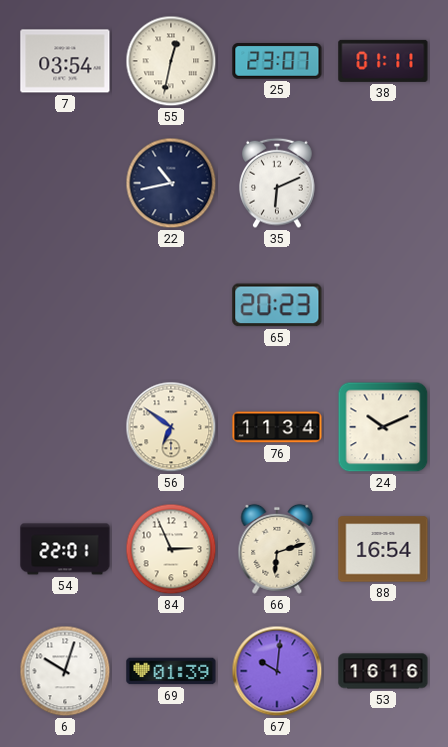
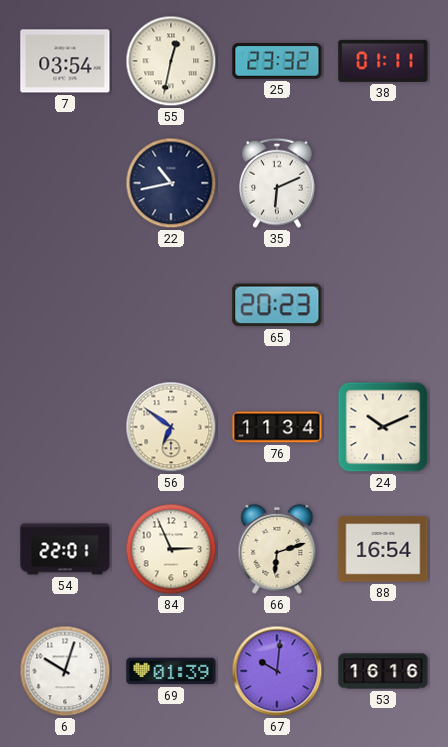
25: 23:07 -> 23:32
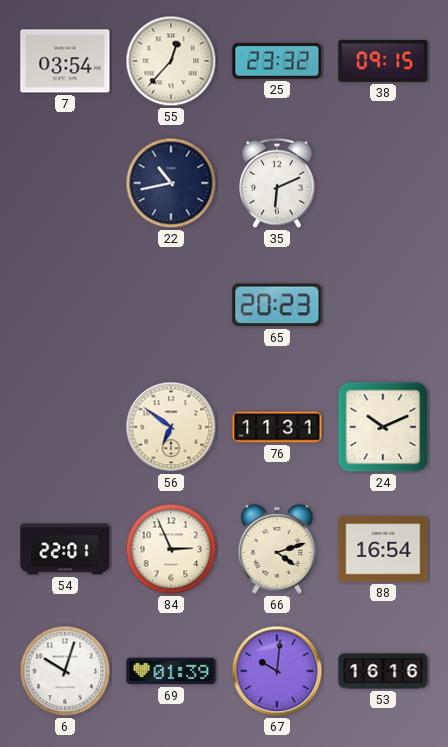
55: 12:32 -> 12:37
38: 01:11 -> 09:15
76: 11:34 -> 11:31
66: 6:12 -> 4:12
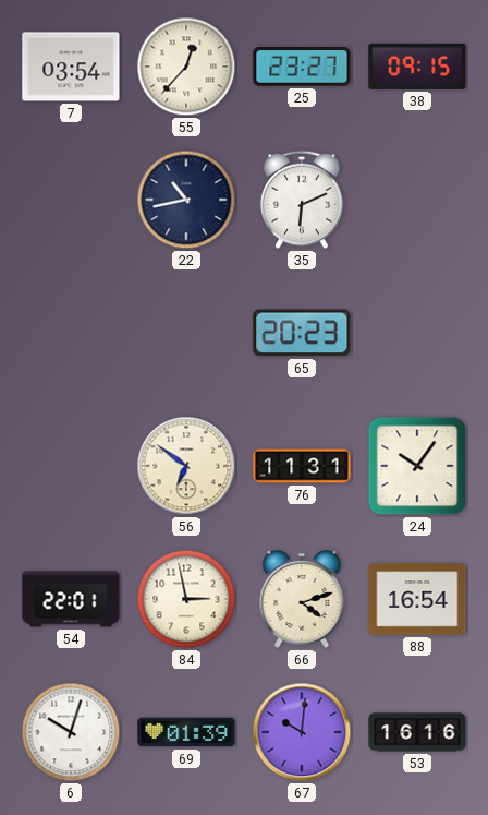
25: 23:32 -> 23:27
24: 10:11 -> 10:06
84: 2:56 -> 2:58
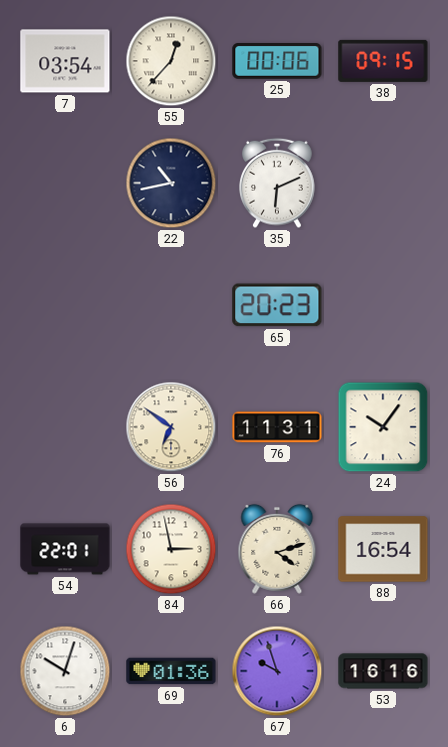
25: 23:27 -> 00:06
69: 01:39 -> 01:36
67: 10:01 -> 9:57
